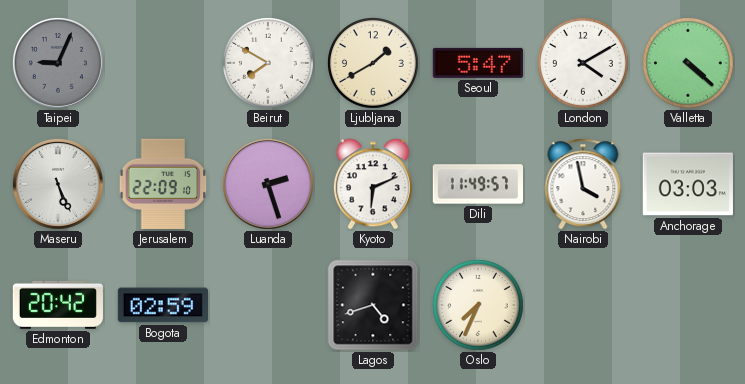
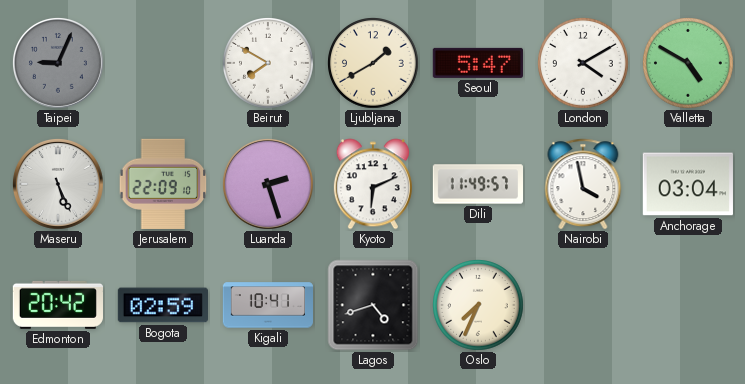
Valletta: 4:22 -> 4:50
Anchorage: 03:03 -> 03:04
Kigali: none -> 10:41
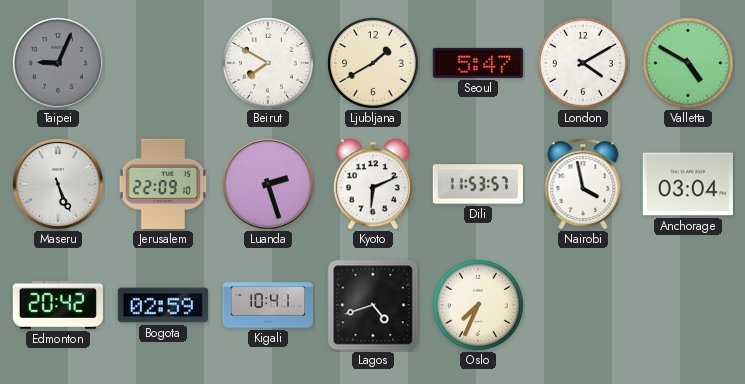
Dili: 11:49 -> 11:53
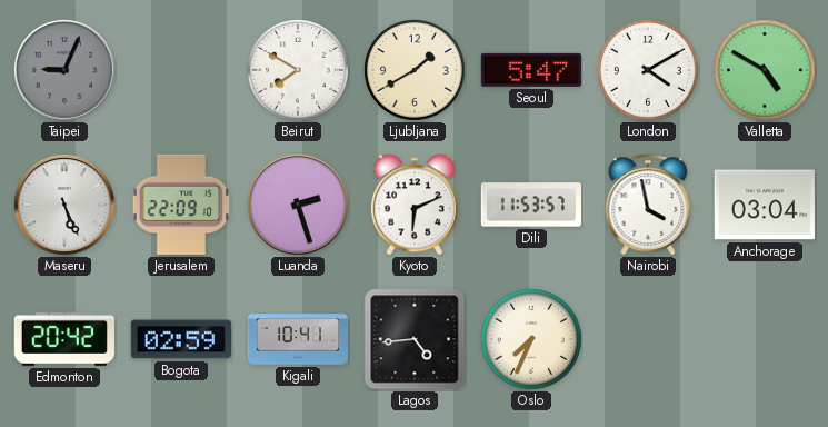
Lagos: 4:42 -> 4:44
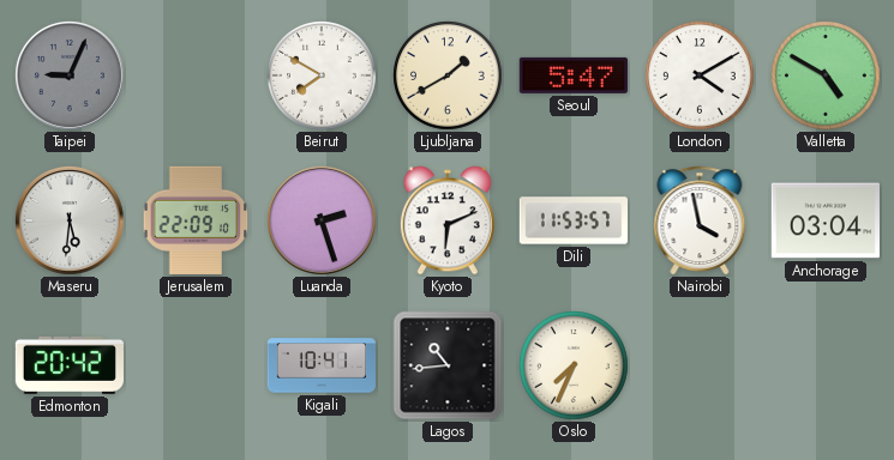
Maseru: 5:26 -> 5:31
Bogota: 02:59 -> none
Lagos: 4:44 -> 10:44
